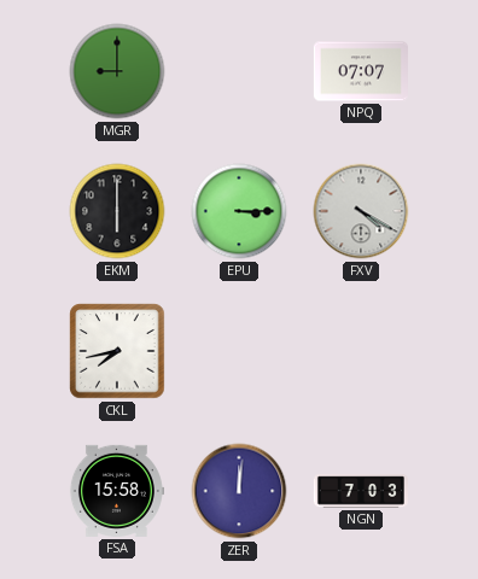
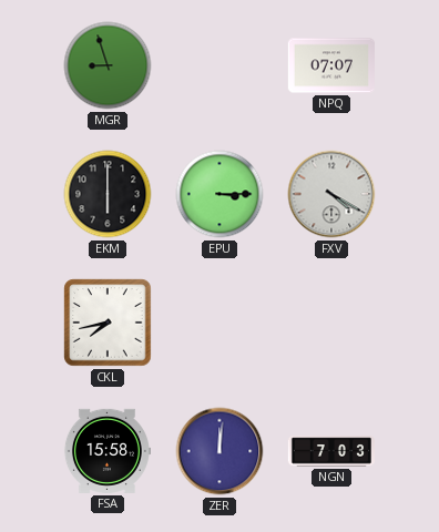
MGR: 9:00 -> 8:57
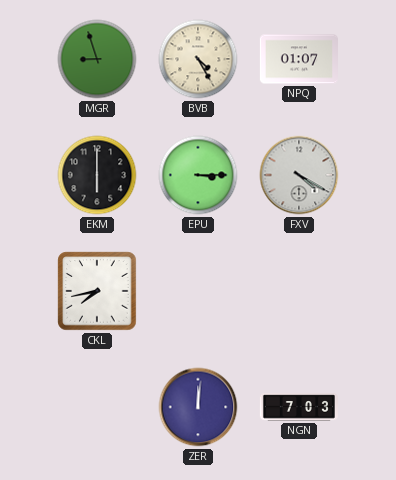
BVB: none -> 4:25
NPQ: 07:07 -> 01:07
FSA: 15:58 -> none
